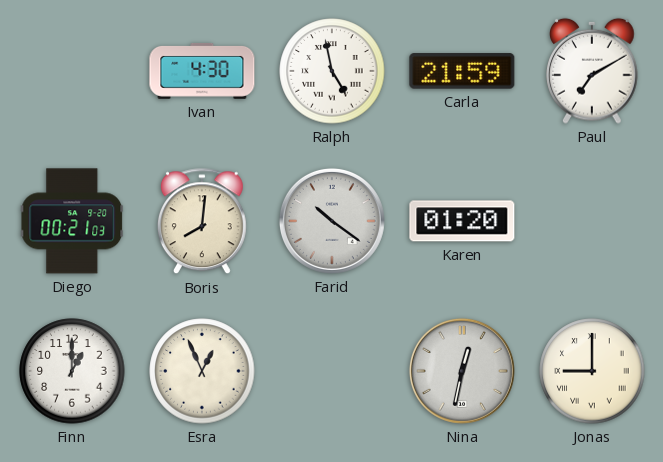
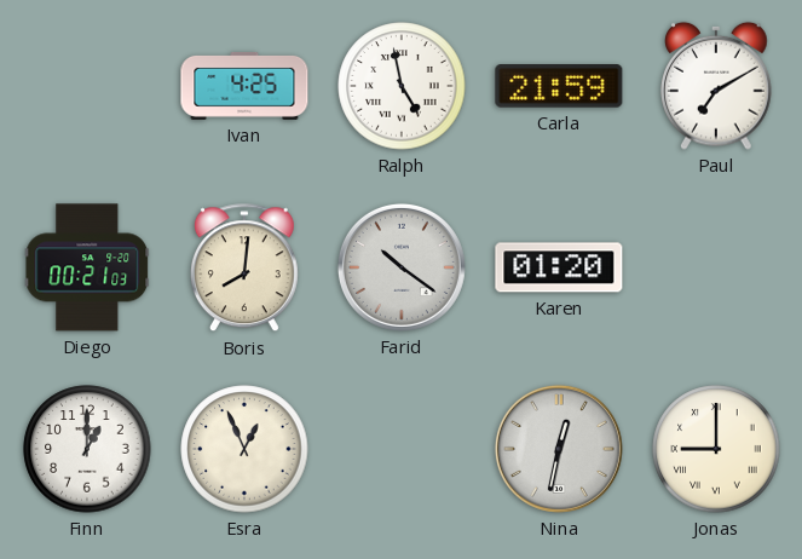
Ivan: 4:30 -> 4:25
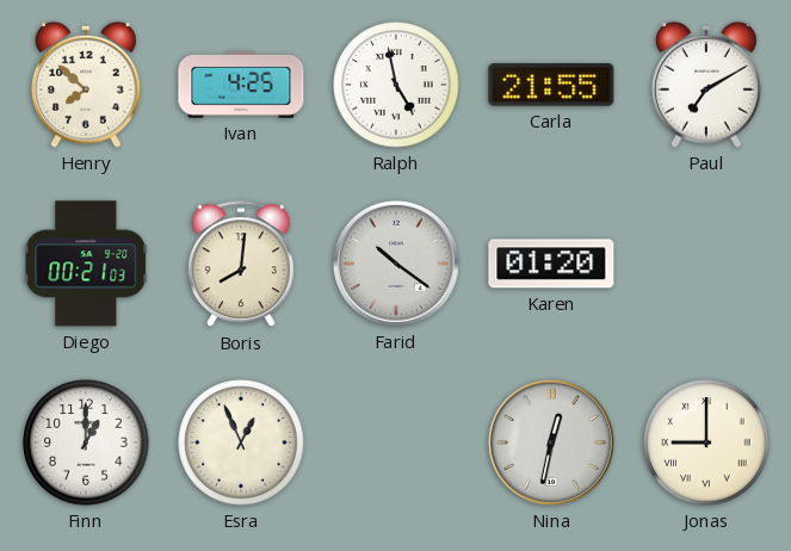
Henry: none -> 7:52
Carla: 21:59 -> 21:55
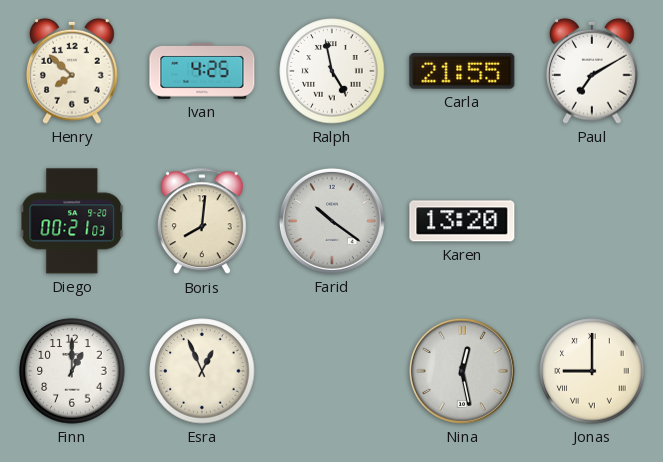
Karen: 01:20 -> 13:20
Nina: 12:32 -> 12:28
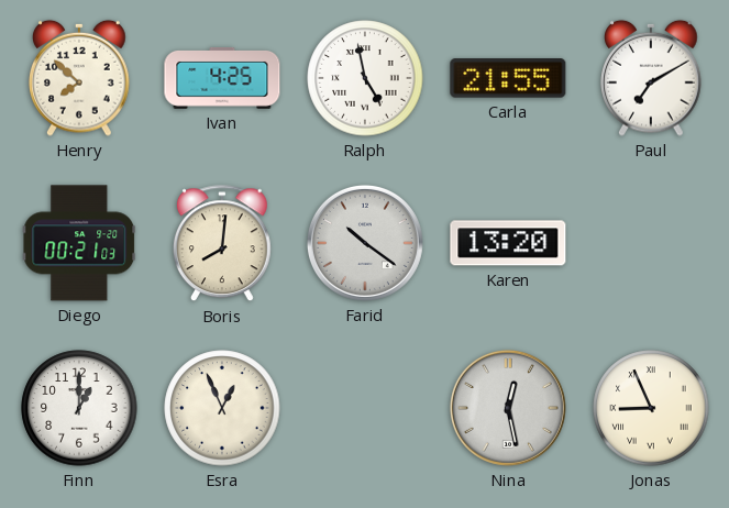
Jonas: 9:00 -> 8:56
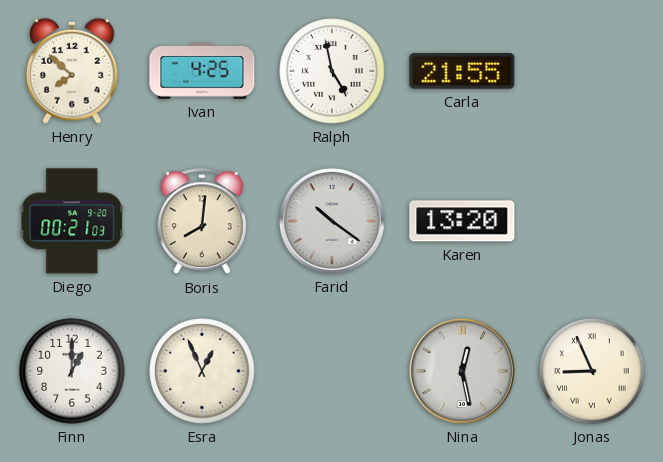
Paul: 7:10 -> none
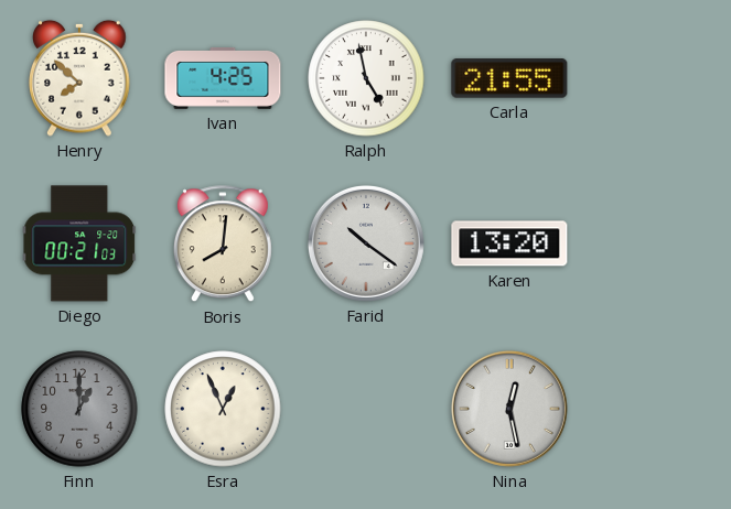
Finn dial: white -> grey
Jonas: 8:56 -> none
